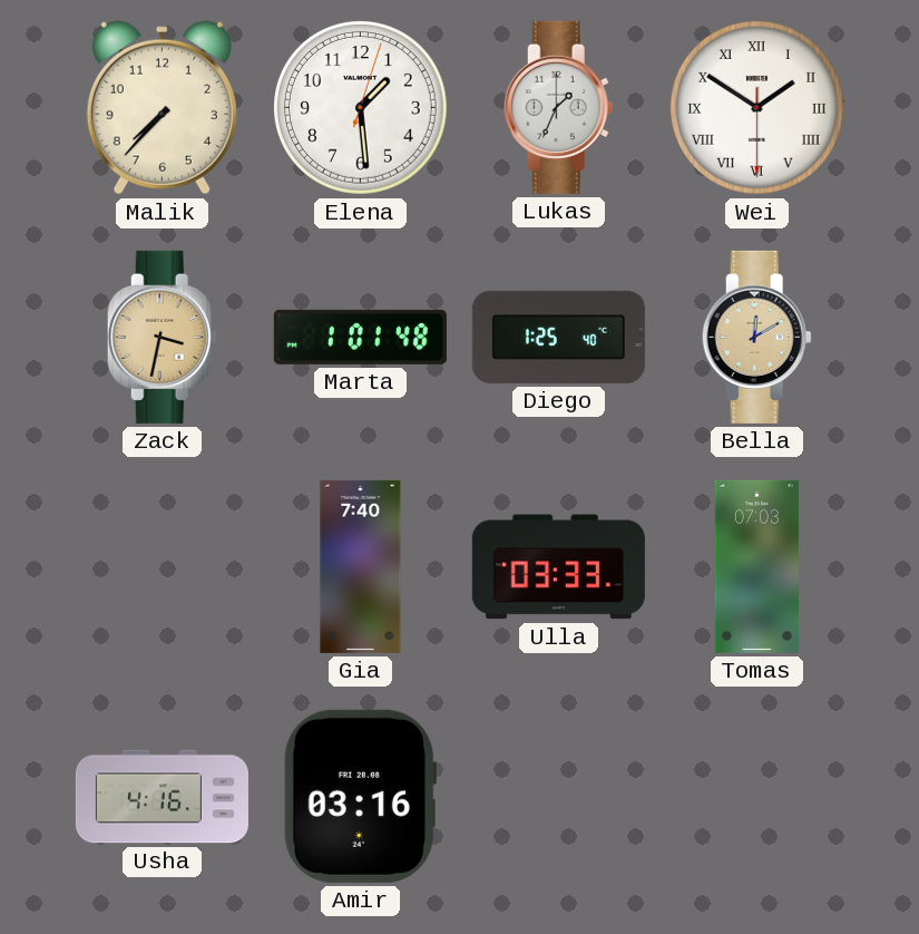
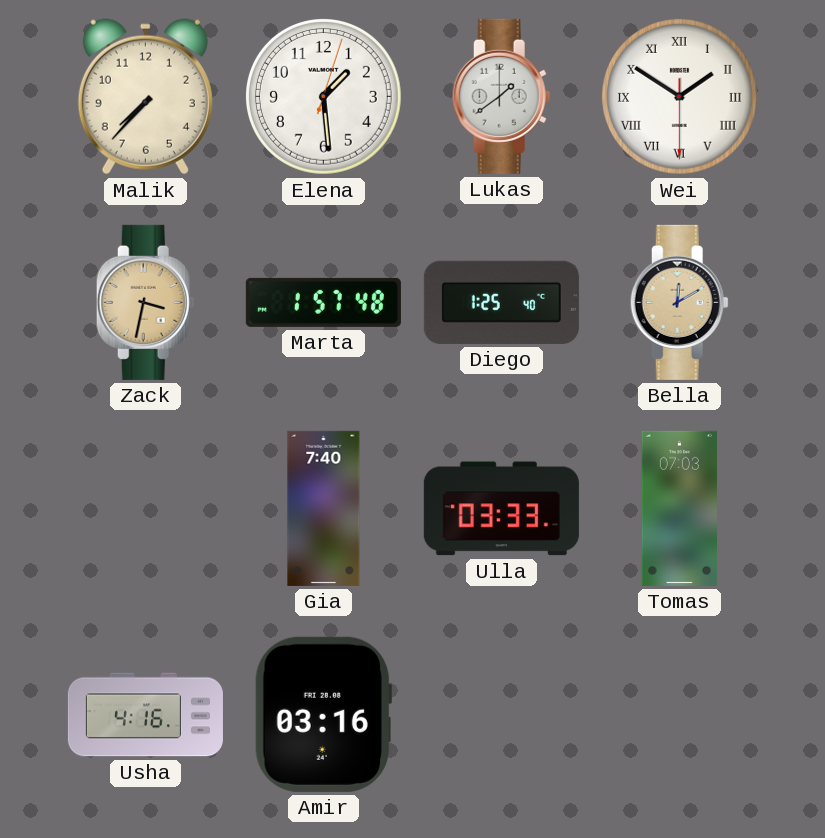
Lukas: 1:34 -> 1:39
Marta: 1:01 -> 1:57
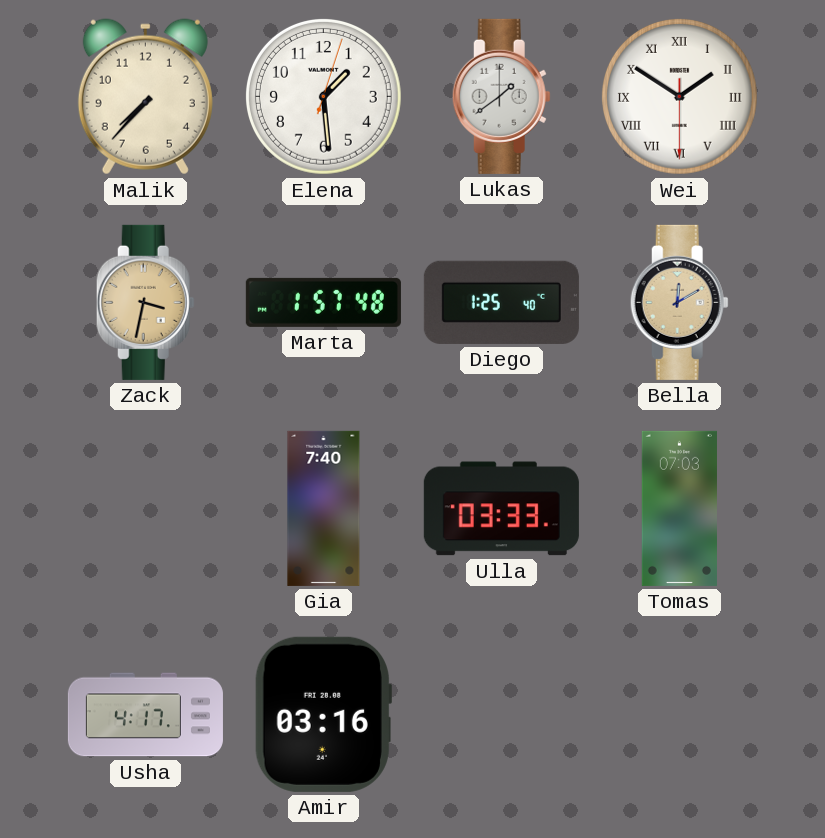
Usha: 4:16 -> 4:17
